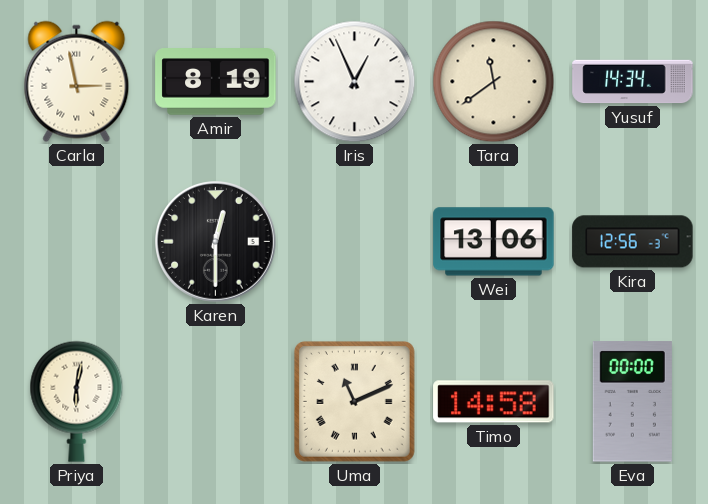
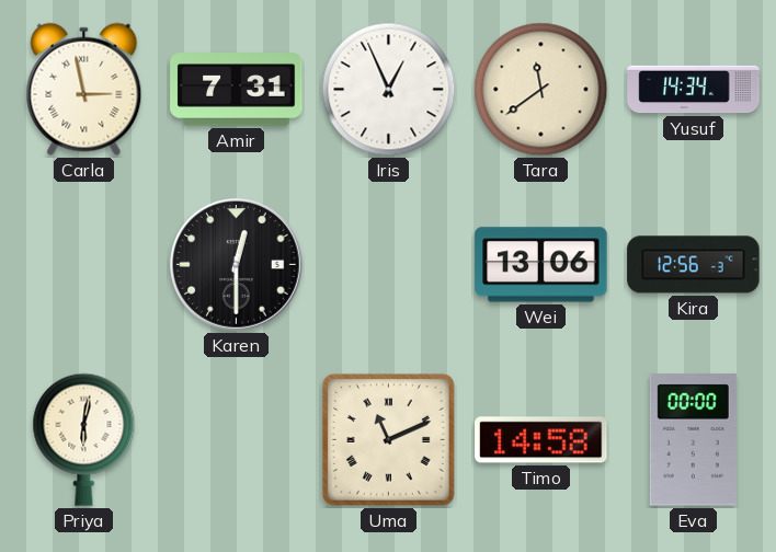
Amir: 8:19 -> 7:31
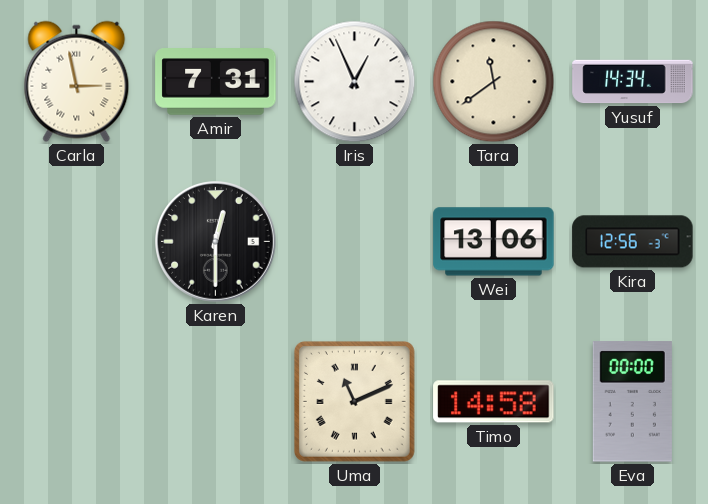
Priya: 6:02 -> none
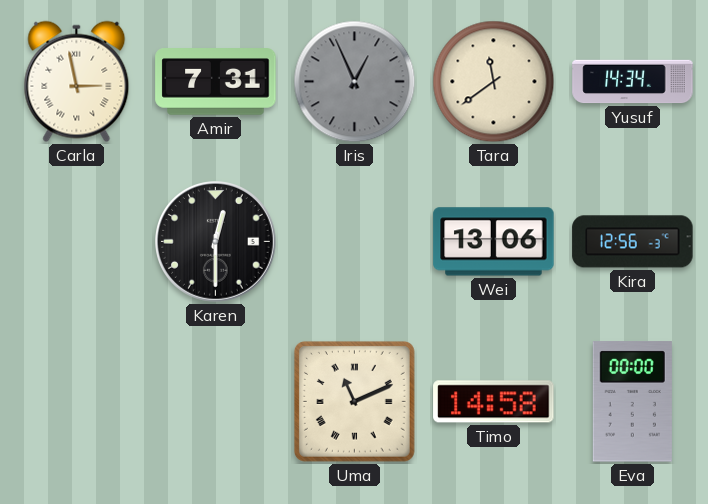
Iris dial: white -> grey
